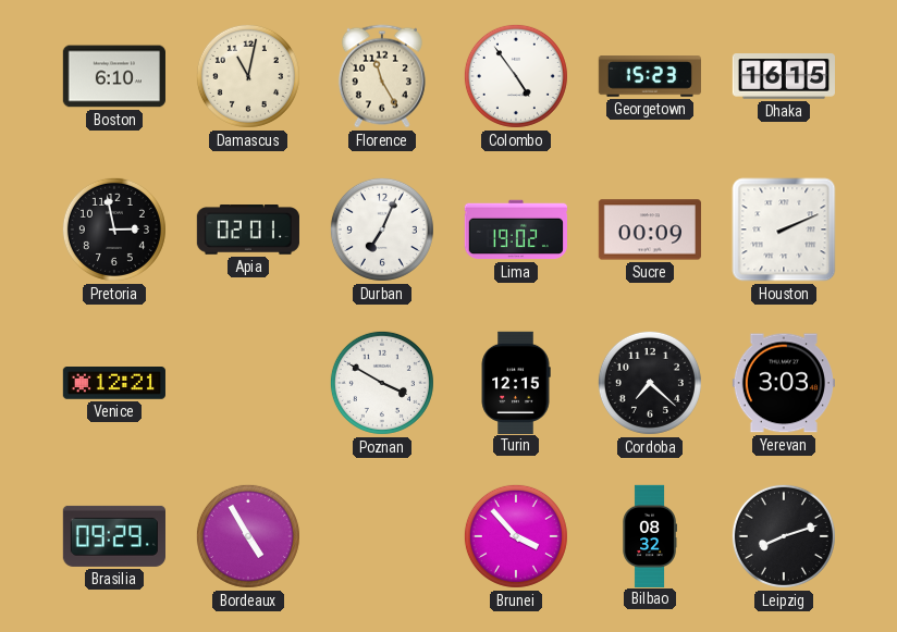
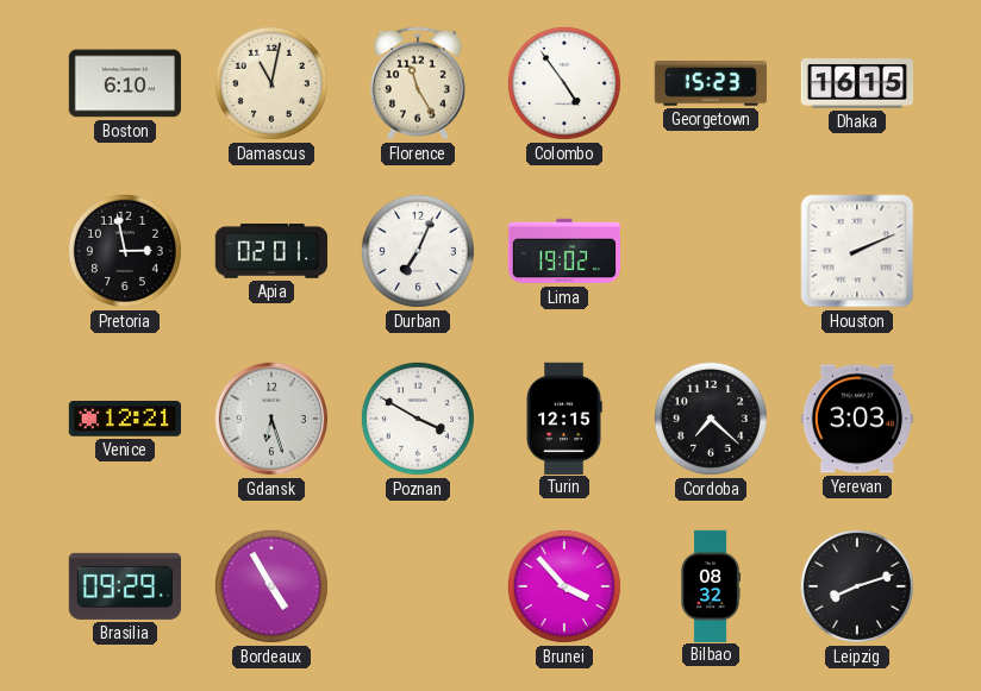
Sucre: 00:09 -> none
Gdansk: none -> 6:27
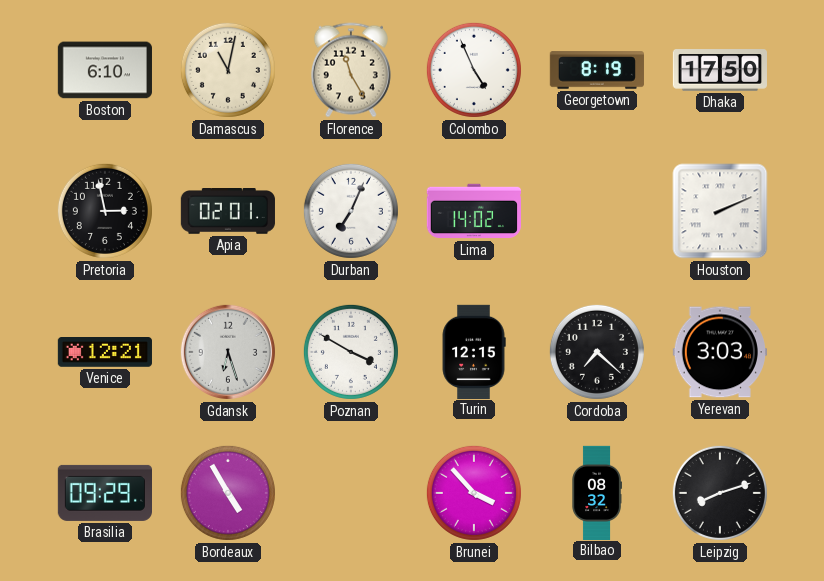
Colombo: 4:54 -> 4:56
Georgetown: 15:23 -> 8:19
Dhaka: 16:15 -> 17:50
Lima: 19:02 -> 14:02
